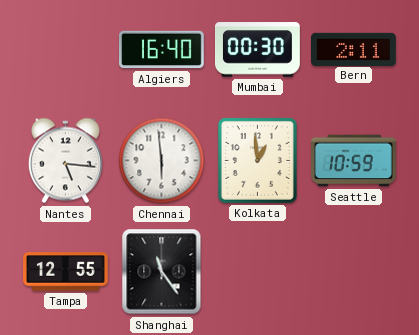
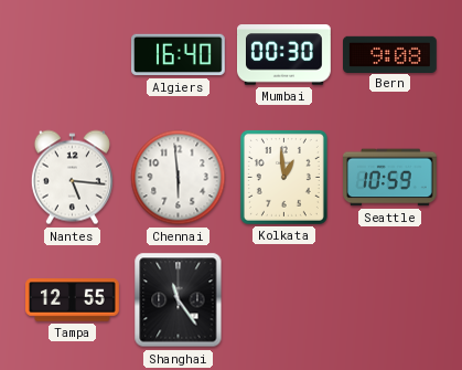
Bern: 2:11 -> 9:08
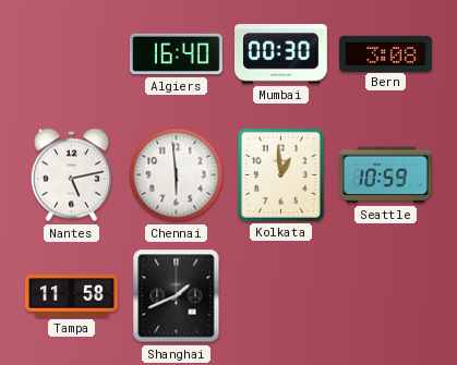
Bern: 9:08 -> 3:08
Nantes: 5:16 -> 5:13
Tampa: 12:55 -> 11:58
Shanghai: 11:24 -> 1:41
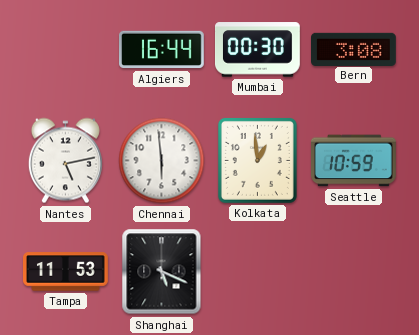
Algiers: 16:40 -> 16:44
Tampa: 11:58 -> 11:53
Shanghai: 1:41 -> 5:19
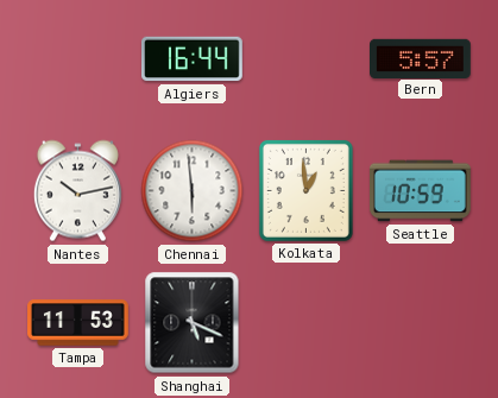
Mumbai: 00:30 -> none
Bern: 3:08 -> 5:57
Nantes: 5:13 -> 10:13
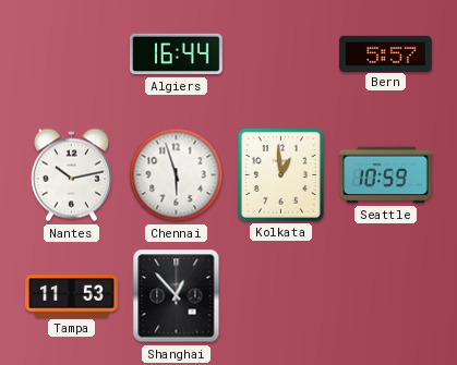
Chennai: 5:59 -> 5:57
Shanghai: 5:19 -> 12:53
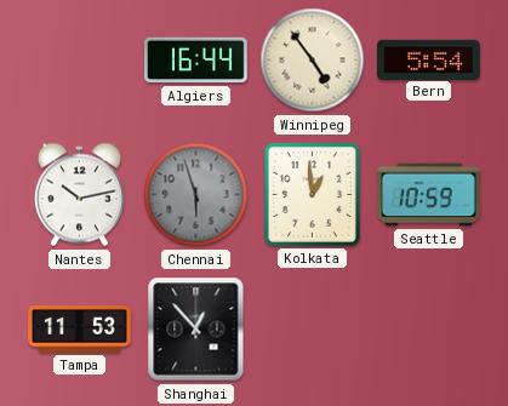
Winnipeg: none -> 4:54
Bern: 5:57 -> 5:54
Chennai dial: white -> grey
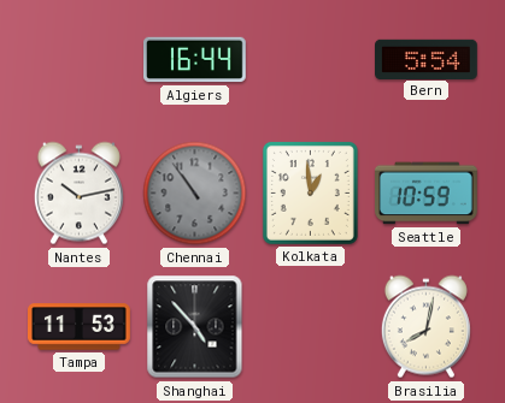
Winnipeg: 4:54 -> none
Chennai: 5:57 -> 10:54
Shanghai: 12:53 -> 4:53
Brasilia: none -> 8:02
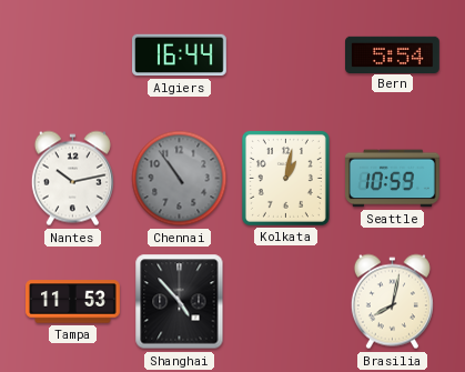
Kolkata: 12:59 -> 1:02
